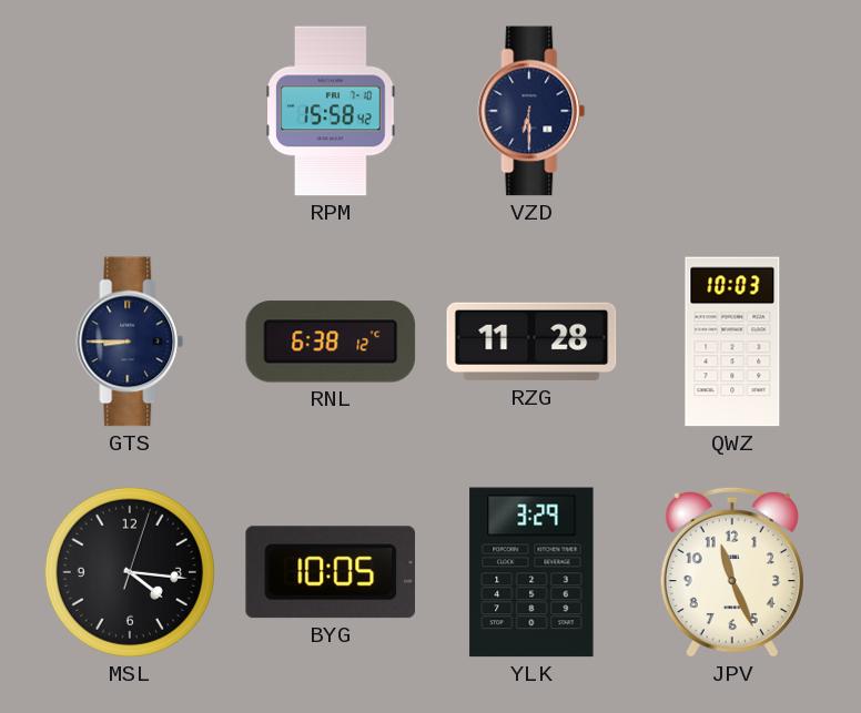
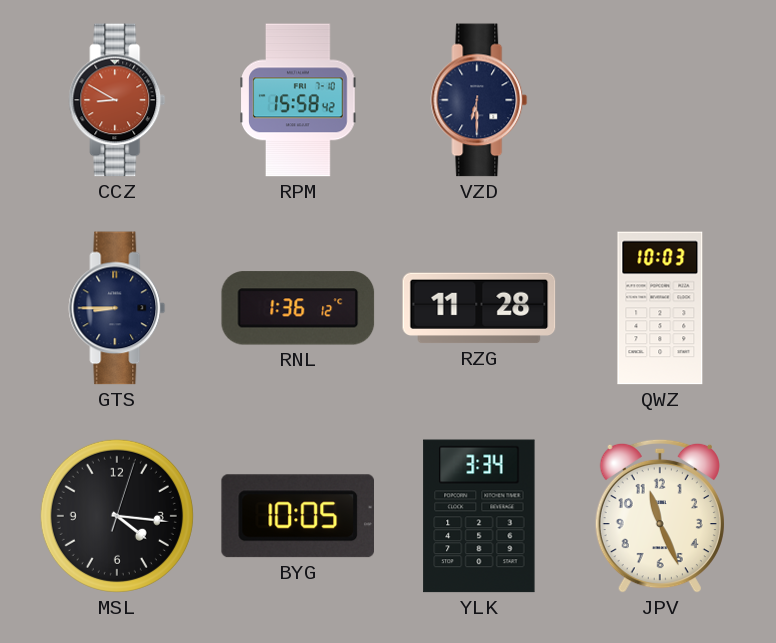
CCZ: none -> 8:50
RNL: 6:38 -> 1:36
YLK: 3:29 -> 3:34
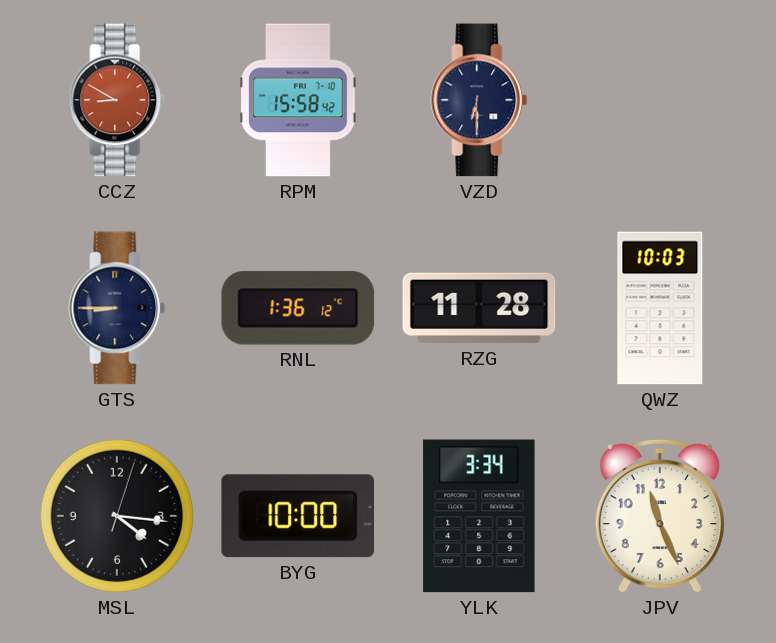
BYG: 10:05 -> 10:00
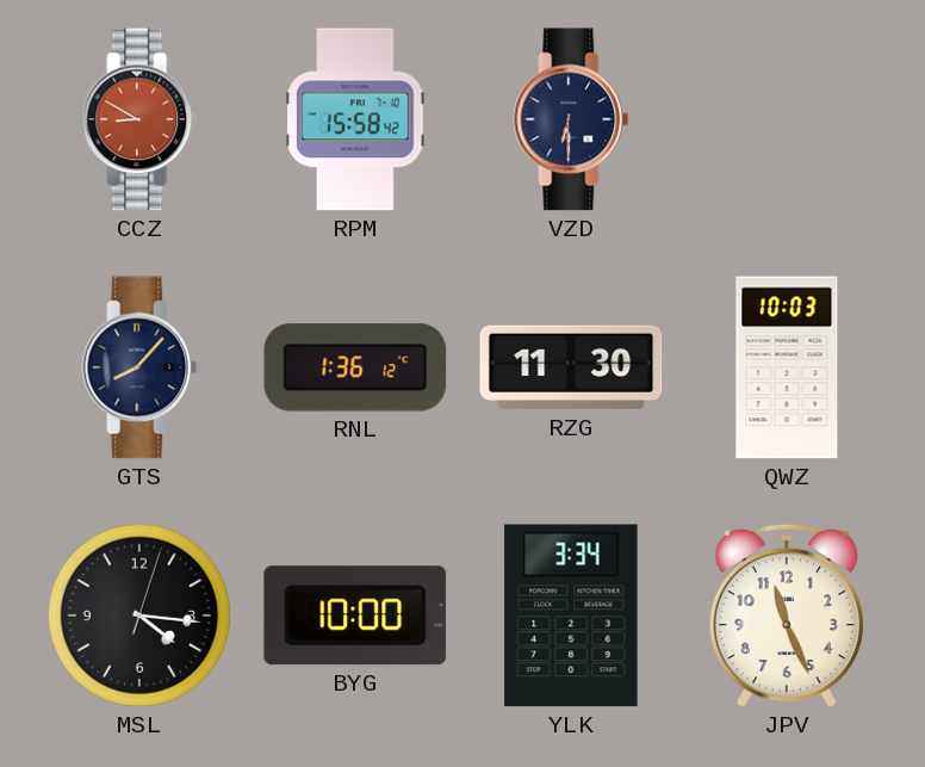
GTS: 8:45 -> 8:07
RZG: 11:28 -> 11:30
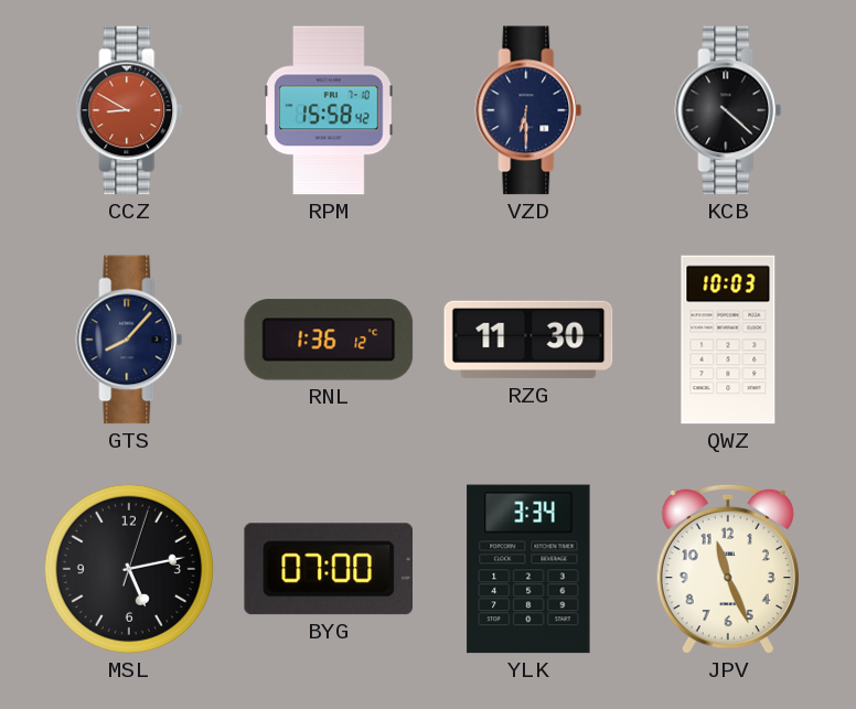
KCB: none -> 4:22
MSL: 4:16 -> 5:13
BYG: 10:00 -> 07:00
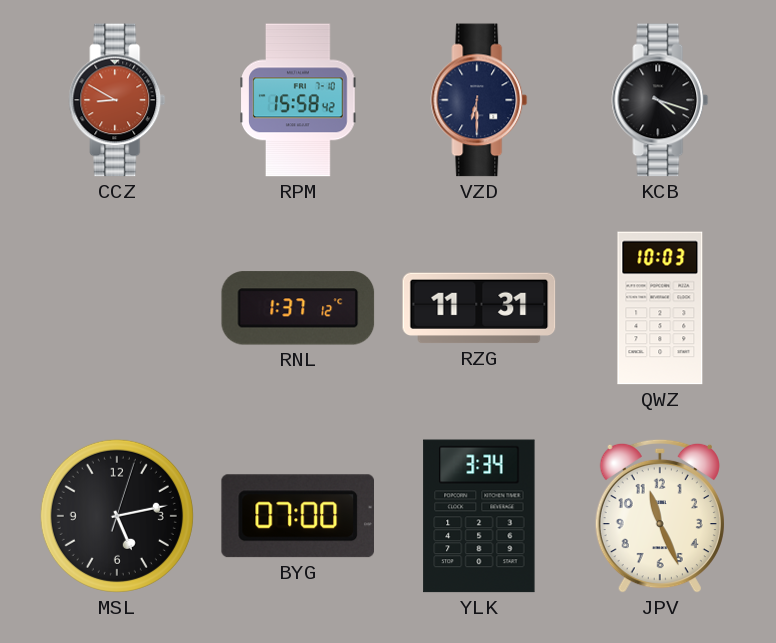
KCB: 4:22 -> 4:18
GTS: 8:07 -> none
RNL: 1:36 -> 1:37
RZG: 11:30 -> 11:31
